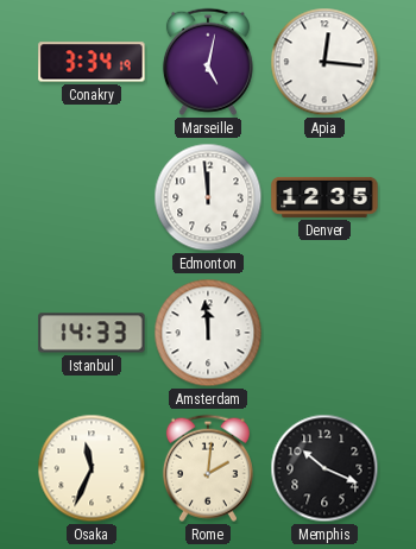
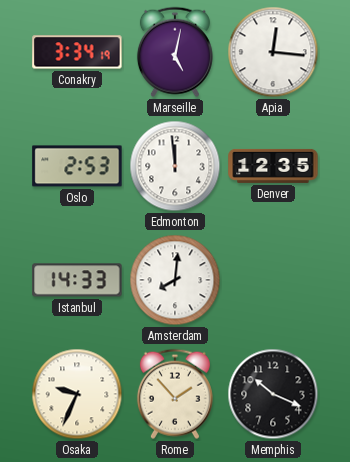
Oslo: none -> 2:53
Amsterdam: 11:59 -> 8:01
Osaka: 11:34 -> 9:34
Rome: 2:01 -> 1:53
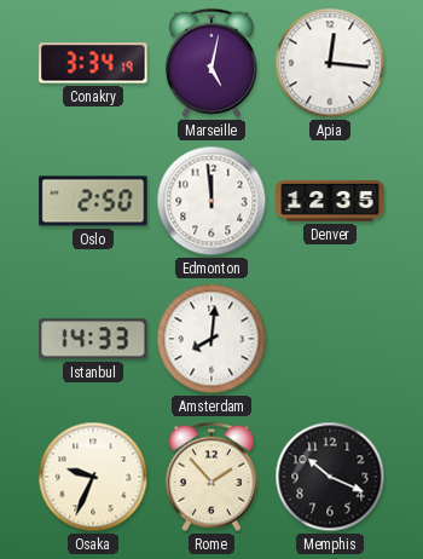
Oslo: 2:53 -> 2:50
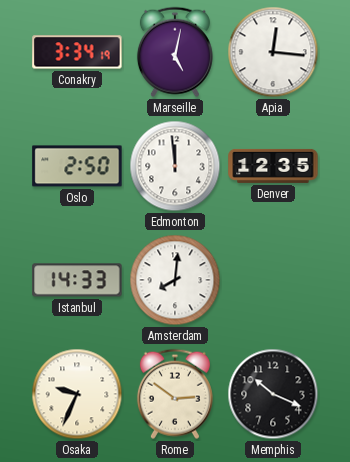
Rome: 1:53 -> 2:51
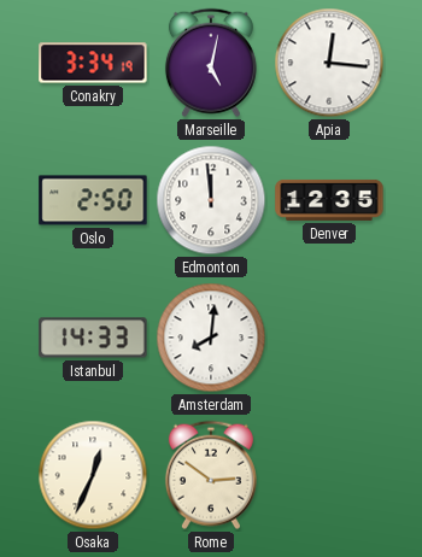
Osaka: 9:34 -> 12:34
Memphis: 10:19 -> none
